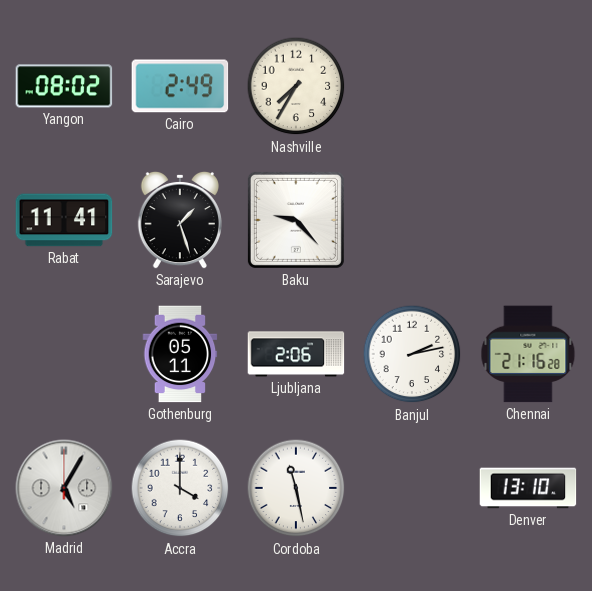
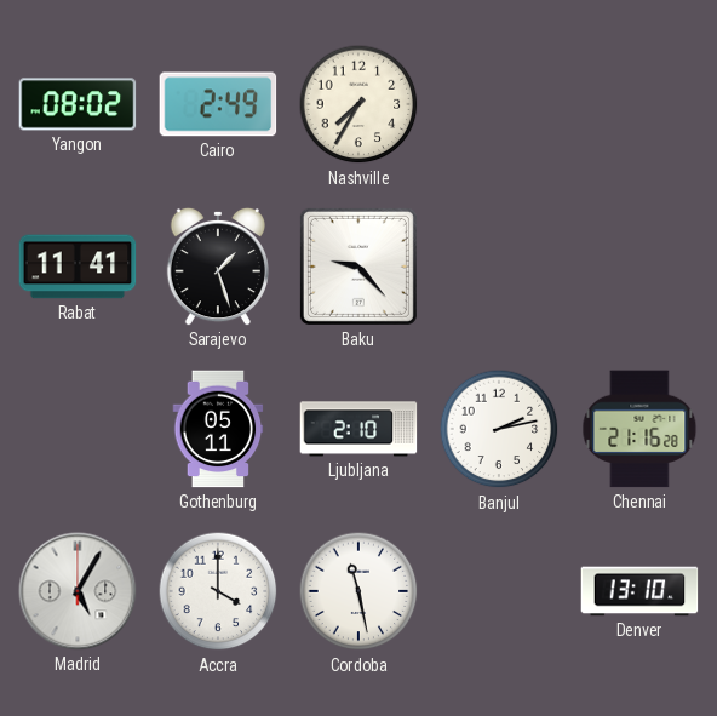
Ljubljana: 2:06 -> 2:10
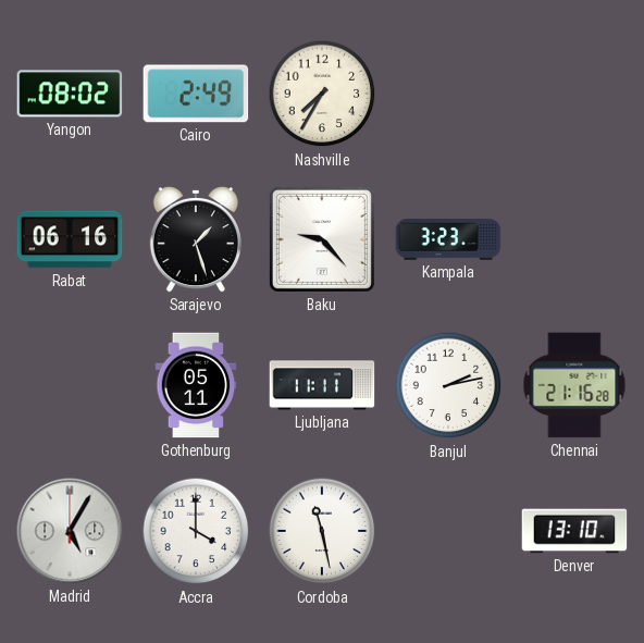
Rabat: 11:41 -> 06:16
Kampala: none -> 3:23
Ljubljana: 2:10 -> 11:11
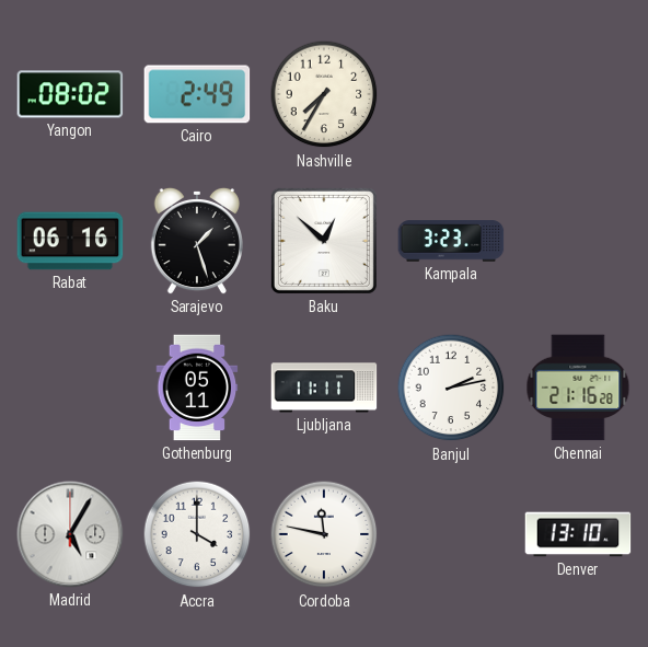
Baku: 9:23 -> 12:52
Cordoba: 11:28 -> 11:47
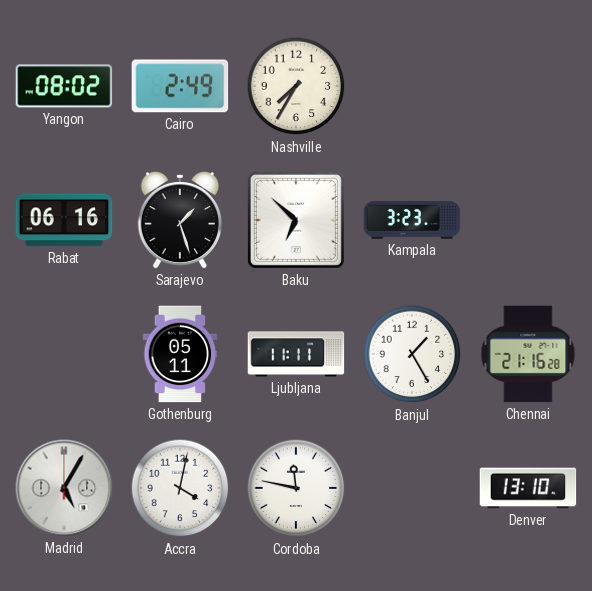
Baku: 12:52 -> 6:52
Banjul: 2:13 -> 1:25
Accra: 4:00 -> 4:02
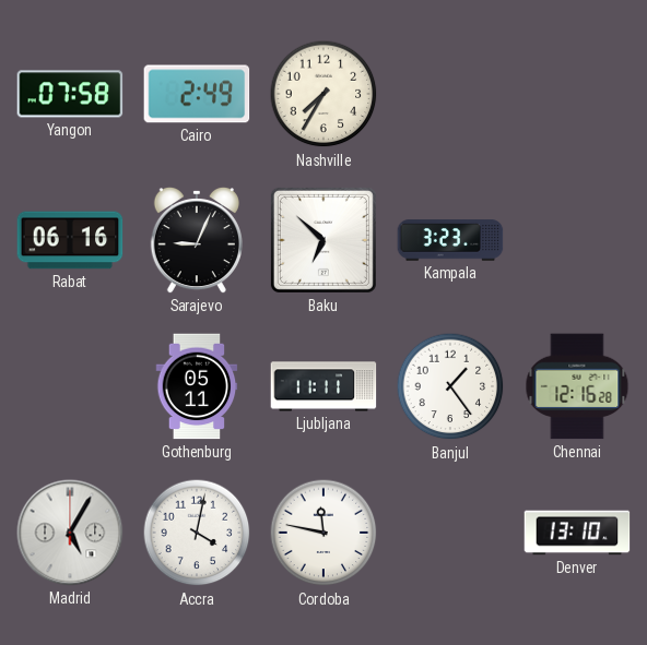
Yangon: 08:02 -> 07:58
Sarajevo: 1:27 -> 9:04
Banjul: 1:25 -> 1:24
Chennai: 21:16 -> 12:16
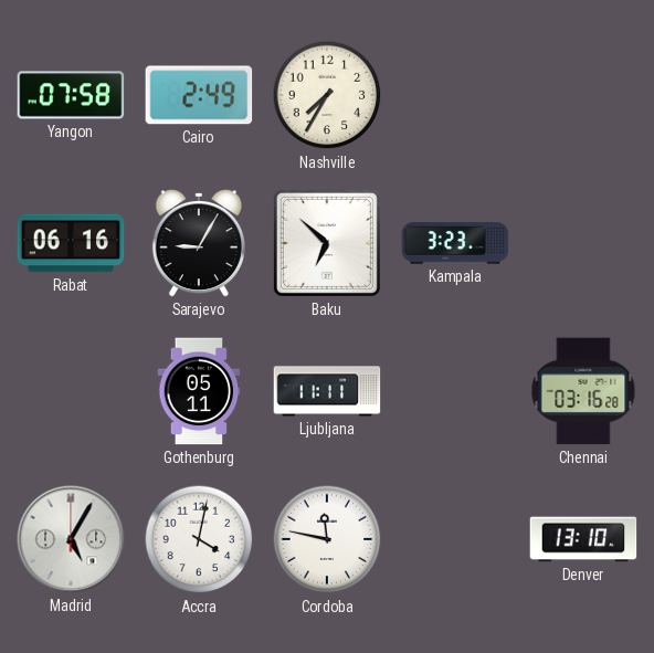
Sarajevo: 9:04 -> 9:05
Banjul: 1:24 -> none
Chennai: 12:16 -> 03:16
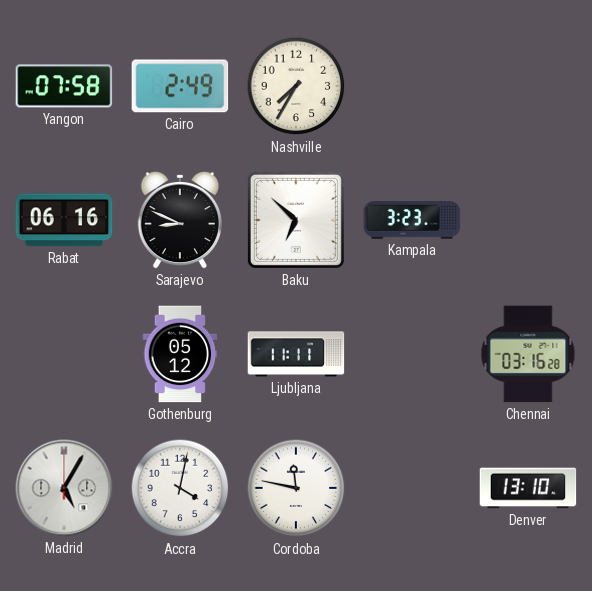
Sarajevo: 9:05 -> 8:49
Gothenburg: 05:11 -> 05:12
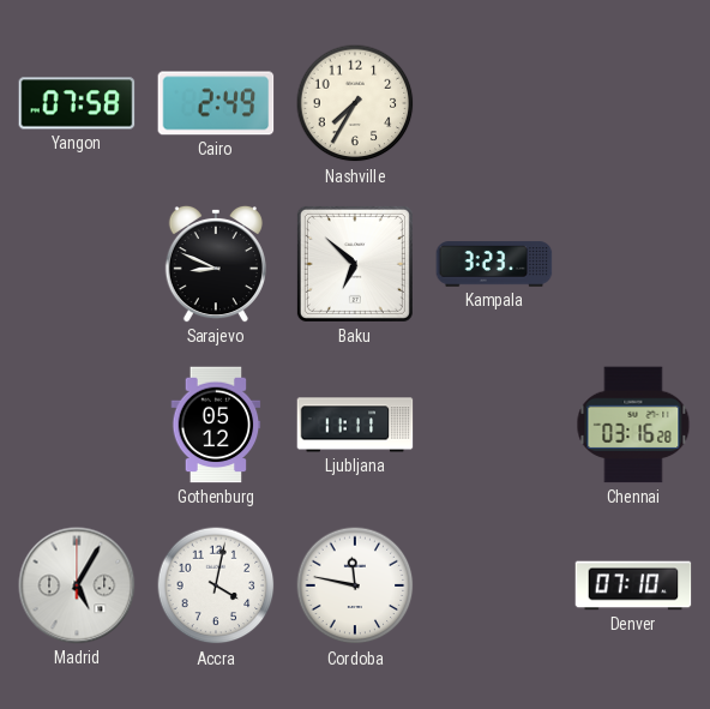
Rabat: 06:16 -> none
Denver: 13:10 -> 07:10
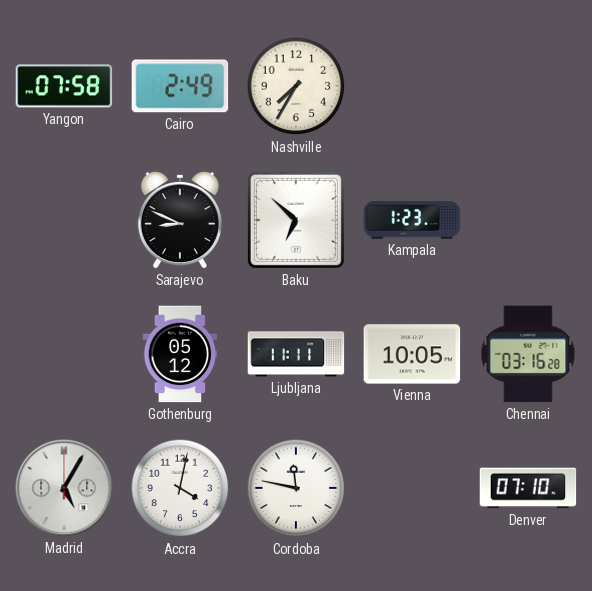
Kampala: 3:23 -> 1:23
Vienna: none -> 10:05
